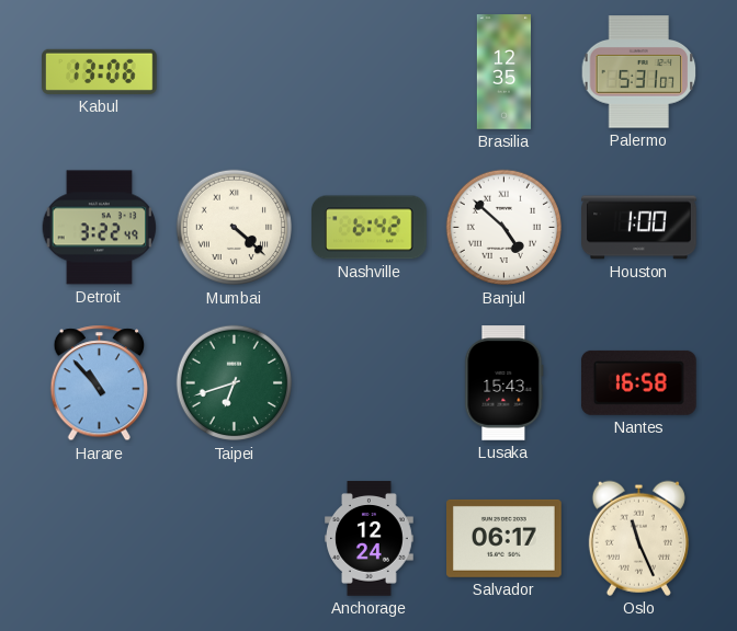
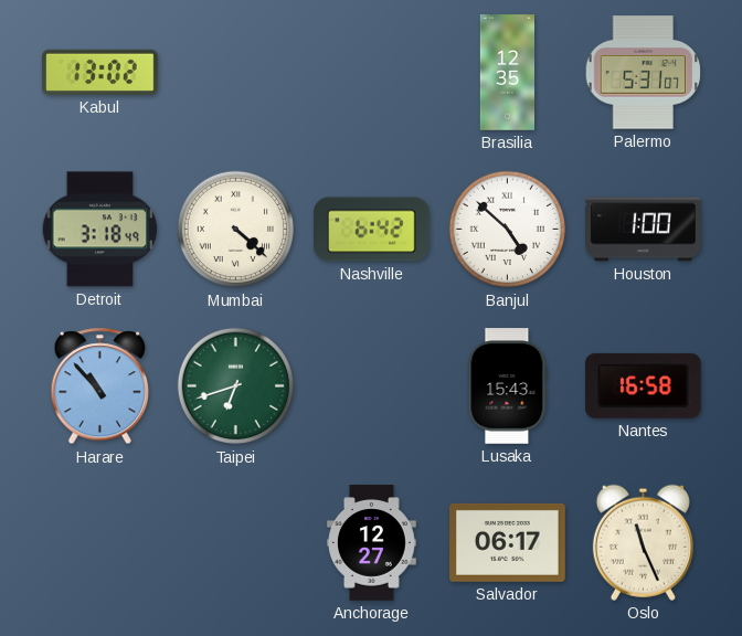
Kabul: 13:06 -> 13:02
Detroit: 3:22 -> 3:18
Anchorage: 12:24 -> 12:27
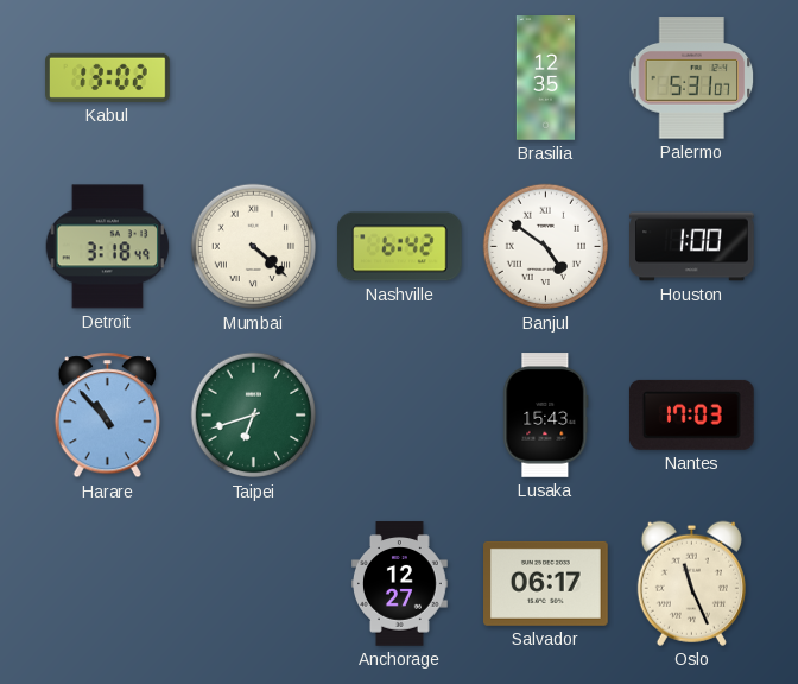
Banjul: 4:52 -> 4:51
Nantes: 16:58 -> 17:03
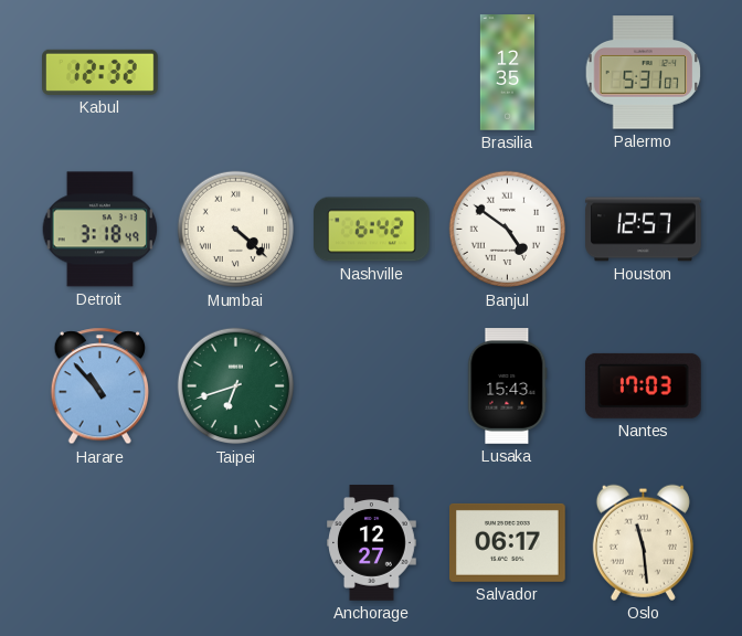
Kabul: 13:02 -> 12:32
Houston: 1:00 -> 12:57
Oslo: 11:26 -> 11:29
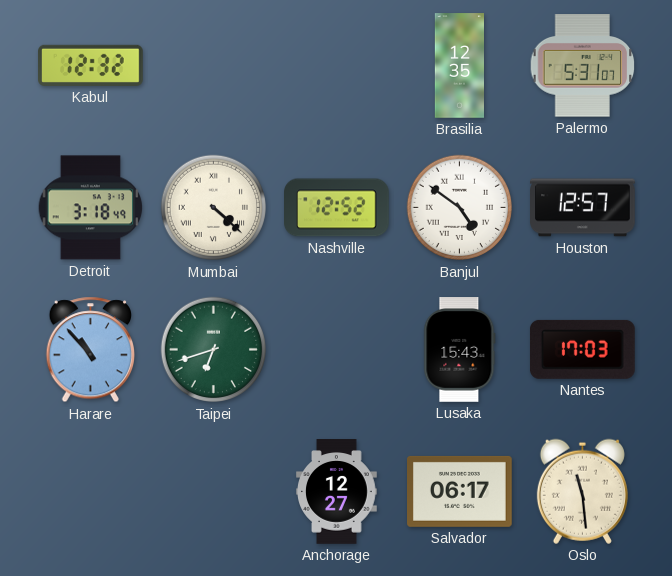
Nashville: 6:42 -> 12:52
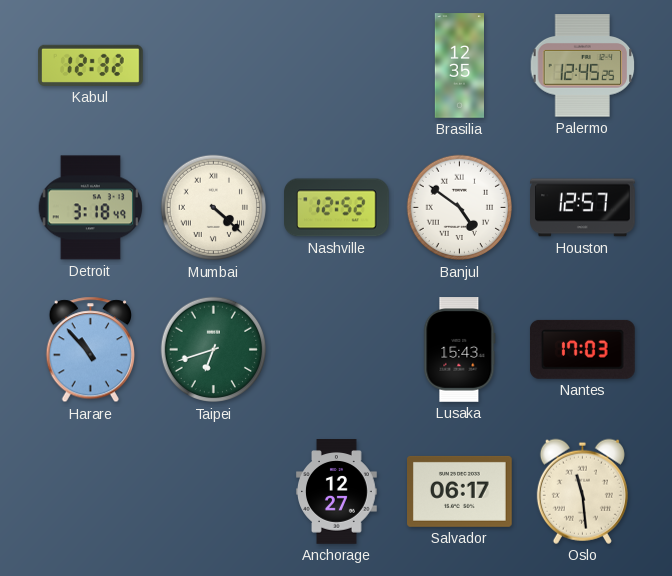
Palermo: 5:31 -> 12:45
